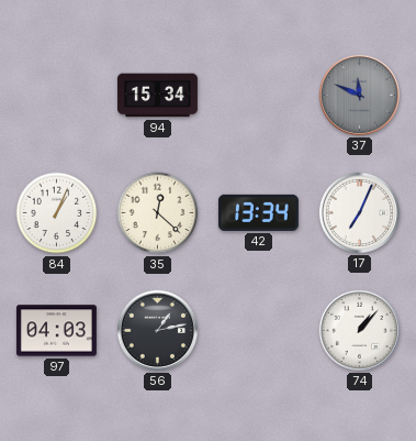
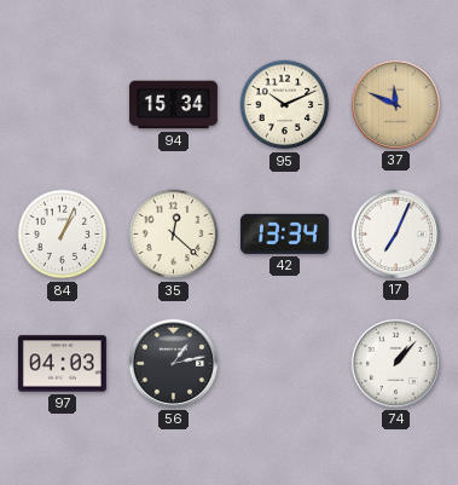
95: none -> 10:11
37 dial: grey -> champagne
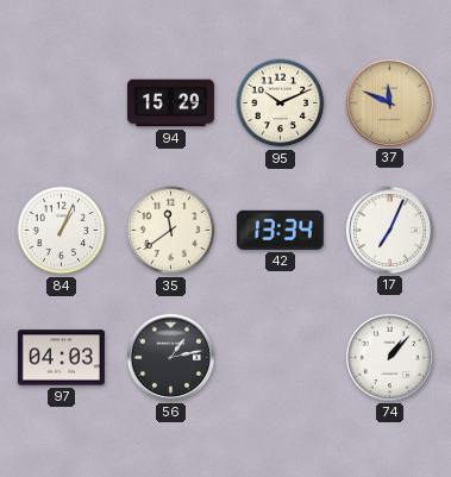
94: 15:34 -> 15:29
35: 12:22 -> 11:39
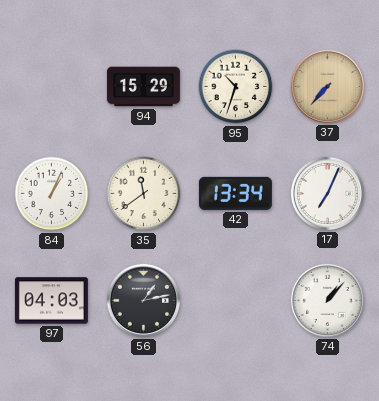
95: 10:11 -> 10:33
37: 11:49 -> 7:37
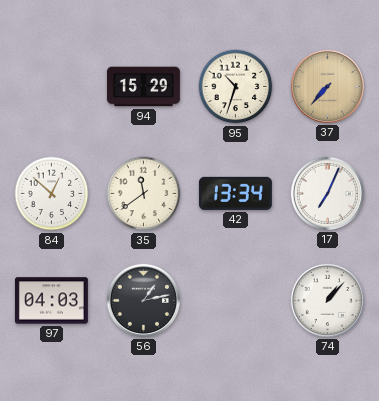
84: 1:04 -> 12:52
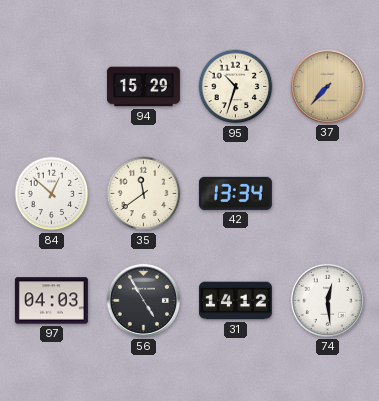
17: 7:04 -> none
56: 1:13 -> 4:55
31: none -> 14:12
74: 1:07 -> 12:29
